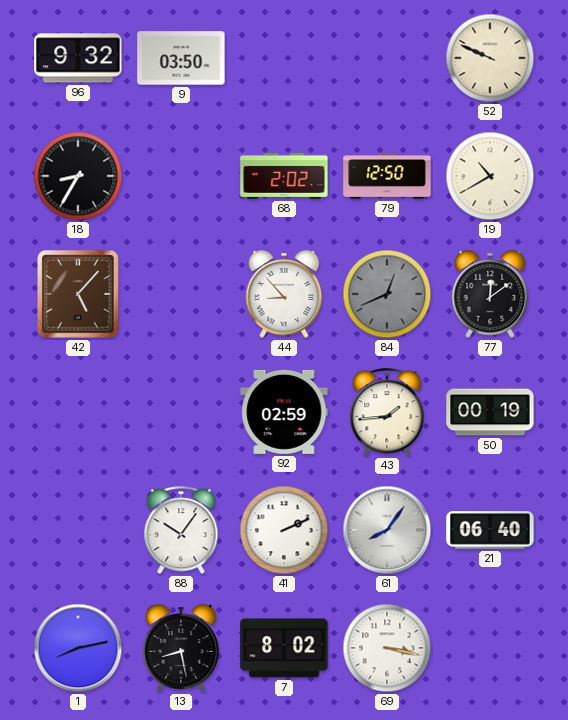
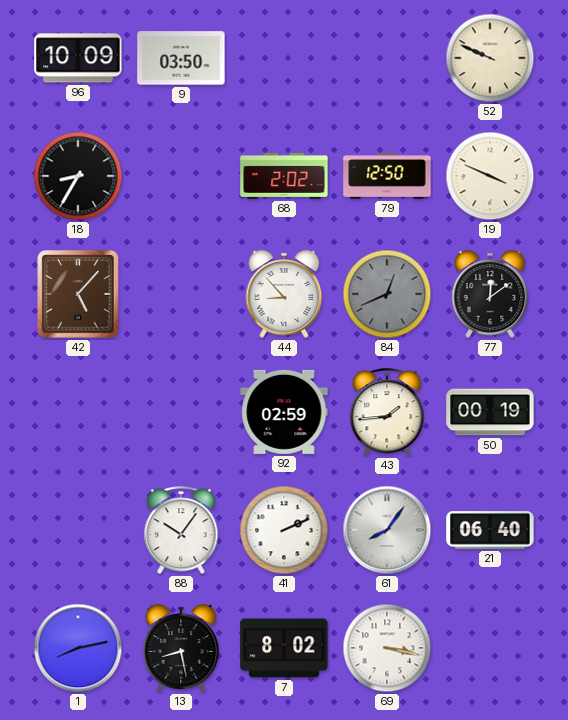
96: 9:32 -> 10:09
19: 10:40 -> 3:49
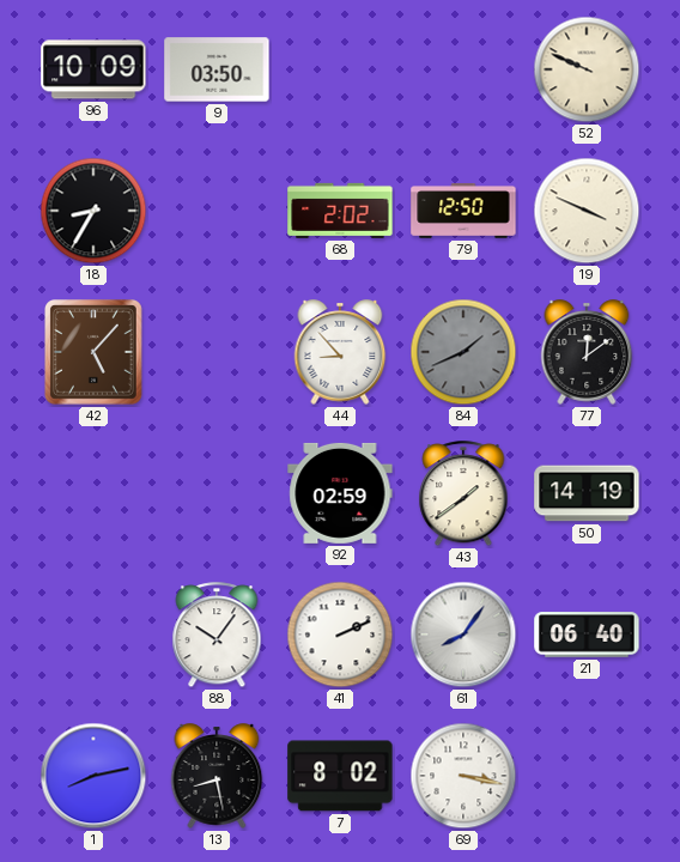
84: 12:41 -> 1:41
43: 1:44 -> 1:39
50: 00:19 -> 14:19
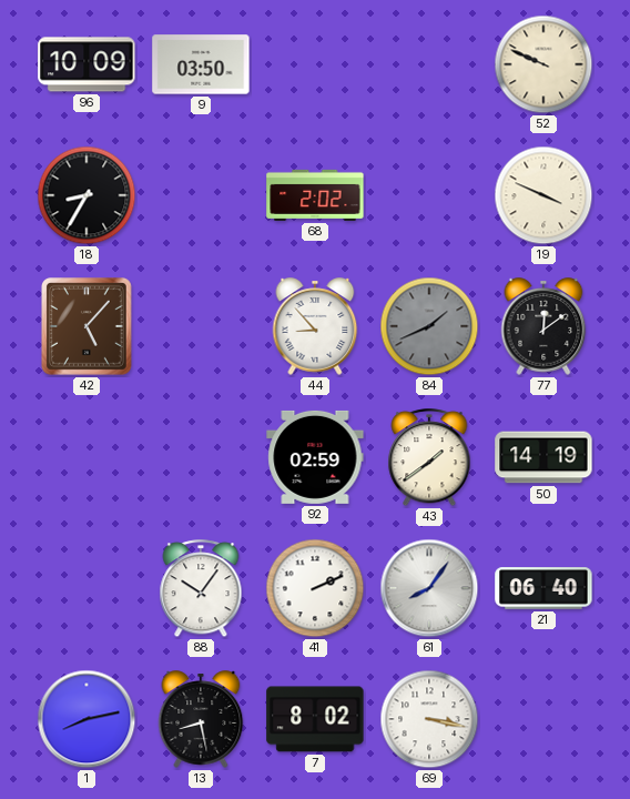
79: 12:50 -> none
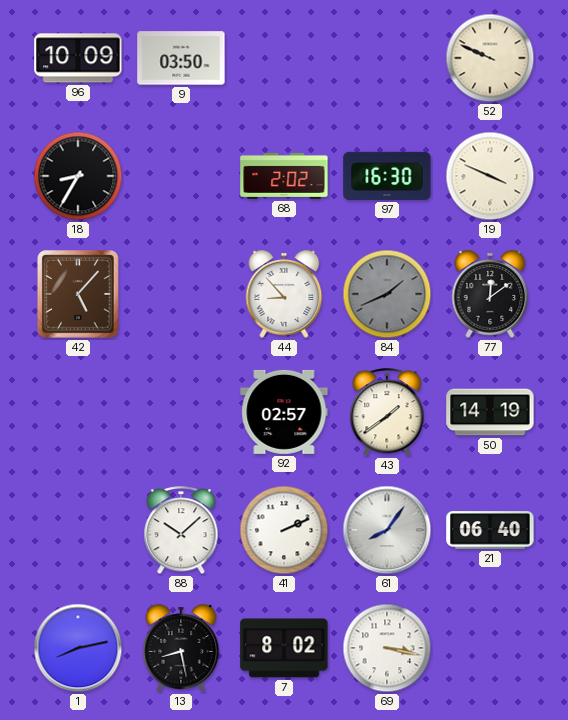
97: none -> 16:30
92: 02:59 -> 02:57
88: 10:06 -> 10:08
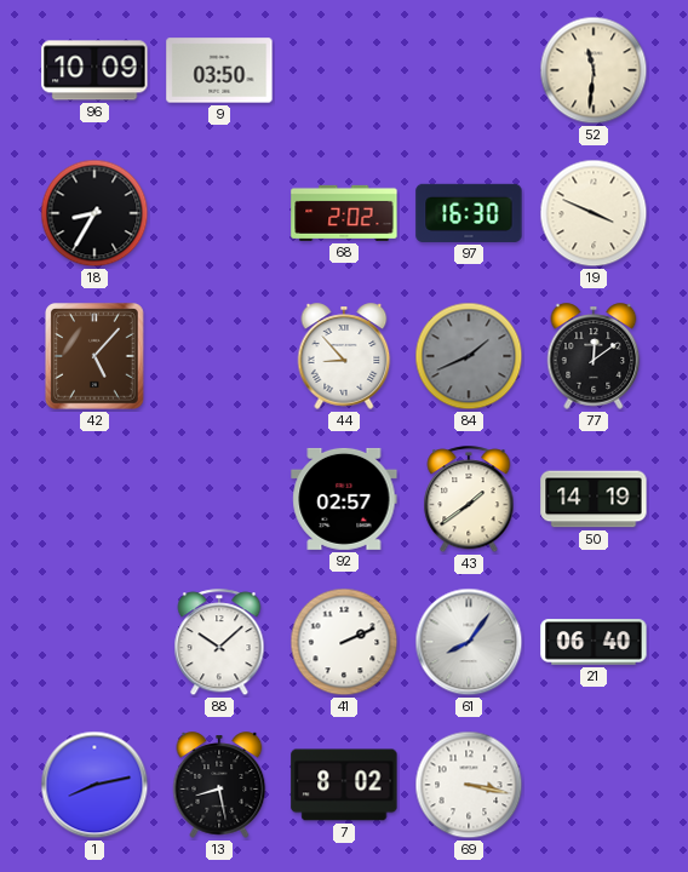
52: 9:49 -> 11:31
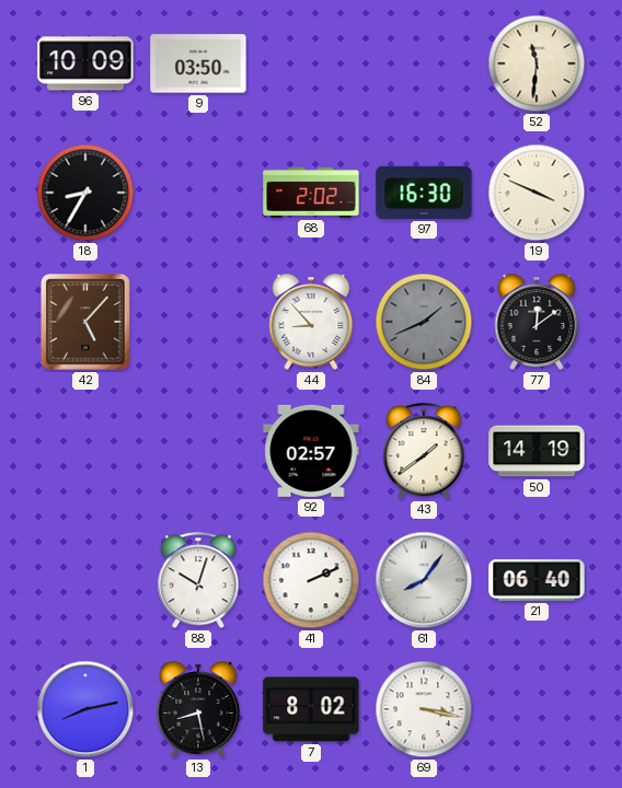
88: 10:08 -> 10:03
